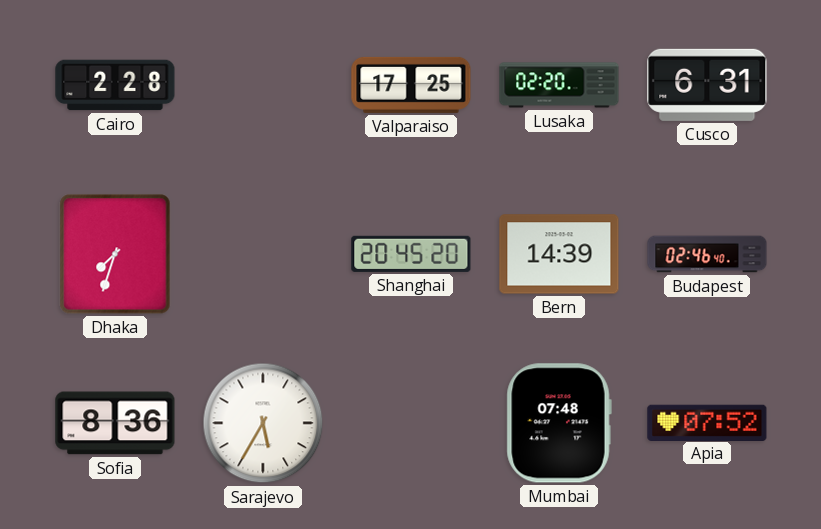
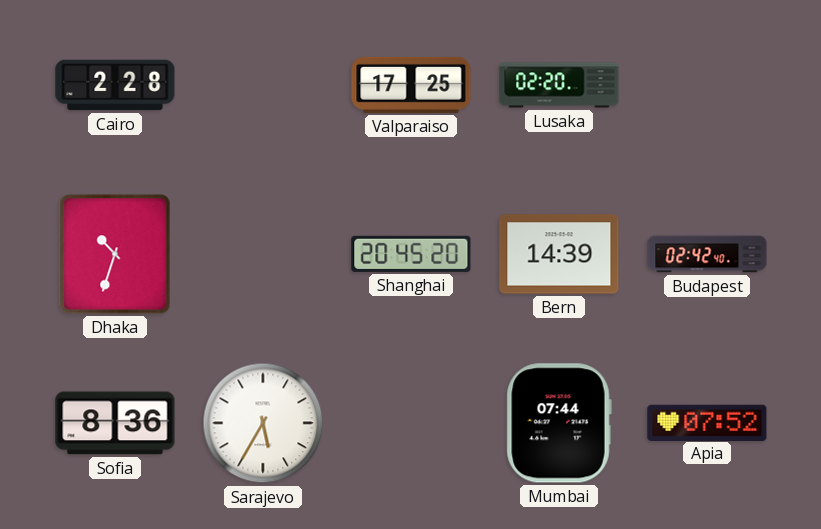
Cusco: 6:31 -> none
Dhaka: 7:33 -> 10:33
Budapest: 02:46 -> 02:42
Mumbai: 07:48 -> 07:44
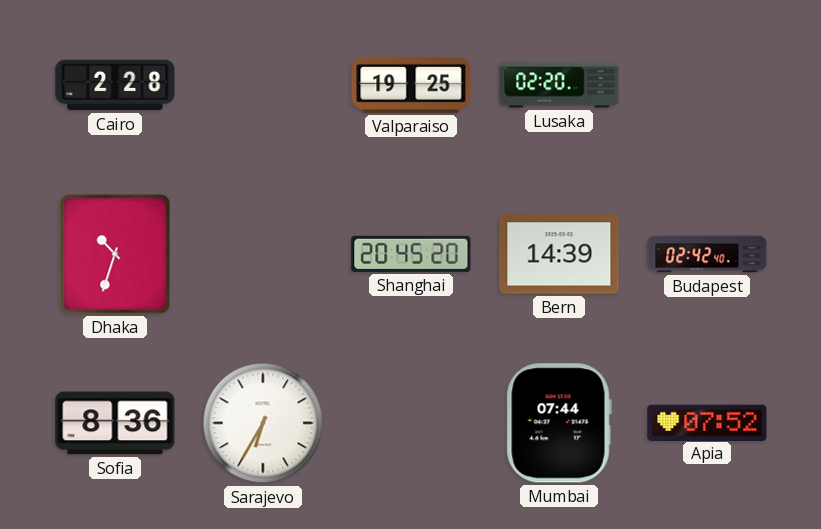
Valparaiso: 17:25 -> 19:25
Sarajevo: 5:35 -> 6:35
